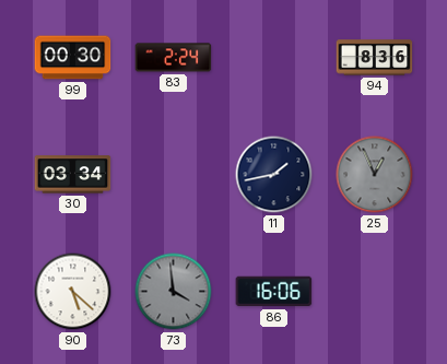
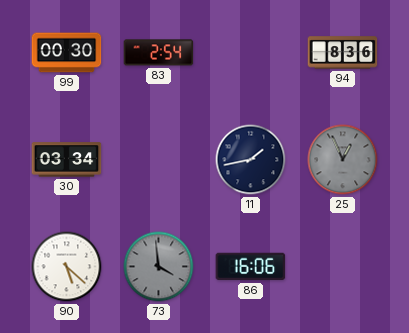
83: 2:24 -> 2:54
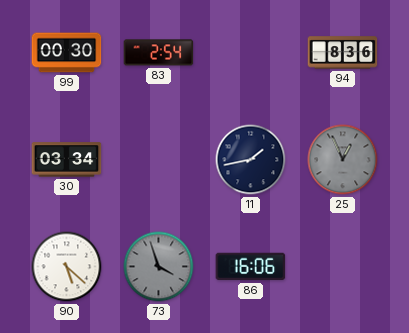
73: 3:59 -> 3:57
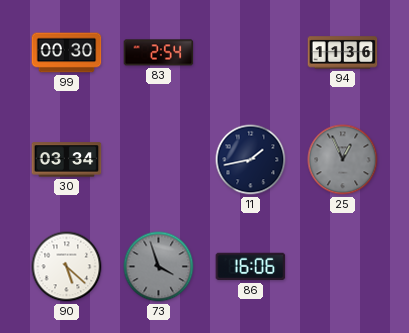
94: 8:36 -> 11:36
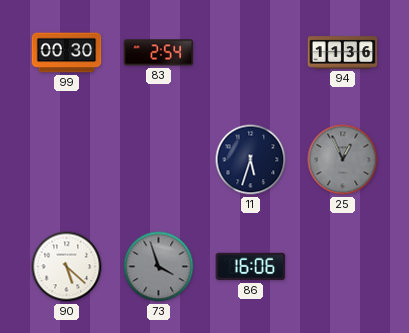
30: 03:34 -> none
11: 1:43 -> 5:33
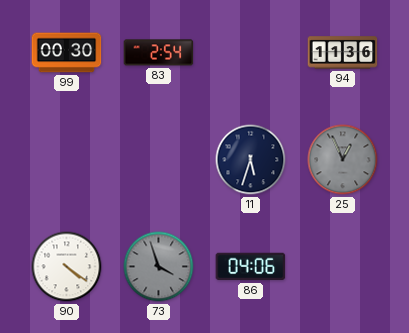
90: 5:22 -> 4:21
86: 16:06 -> 04:06
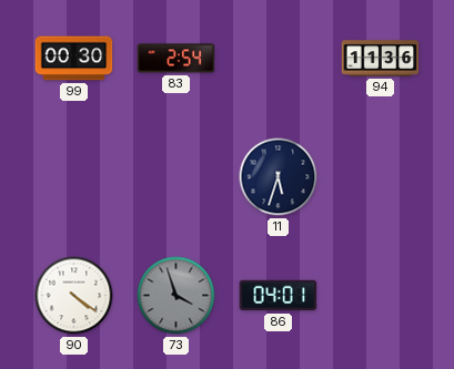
25: 12:56 -> none
86: 04:06 -> 04:01
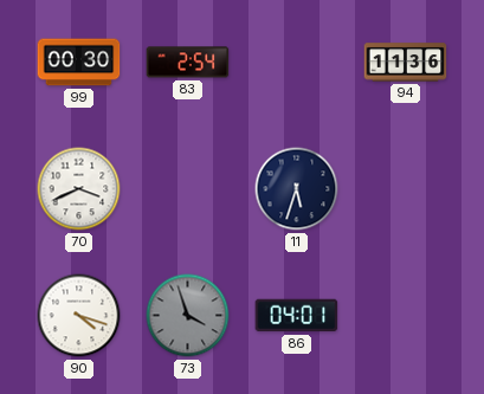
70: none -> 3:41
90: 4:21 -> 4:18
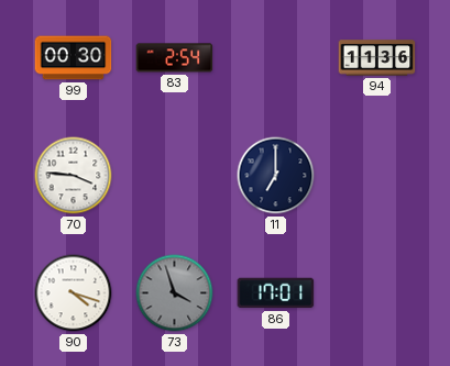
70: 3:41 -> 3:46
11: 5:33 -> 7:00
86: 04:01 -> 17:01
